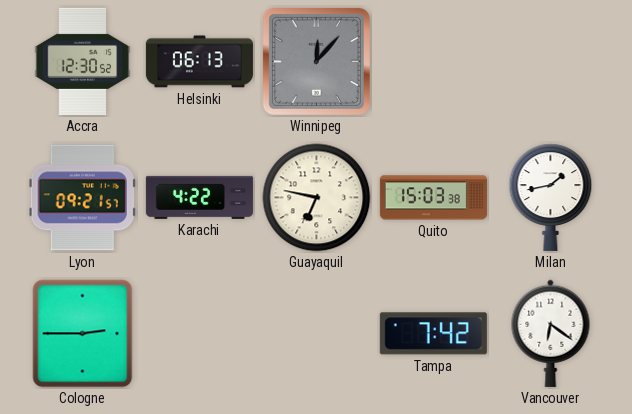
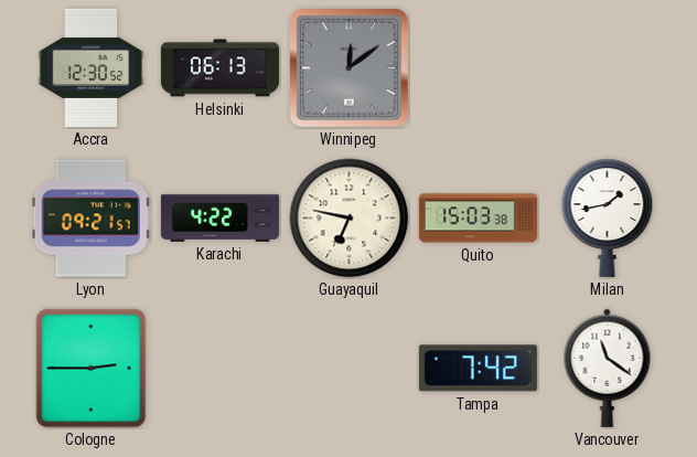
Winnipeg: 12:07 -> 12:09
Vancouver: 6:21 -> 11:21
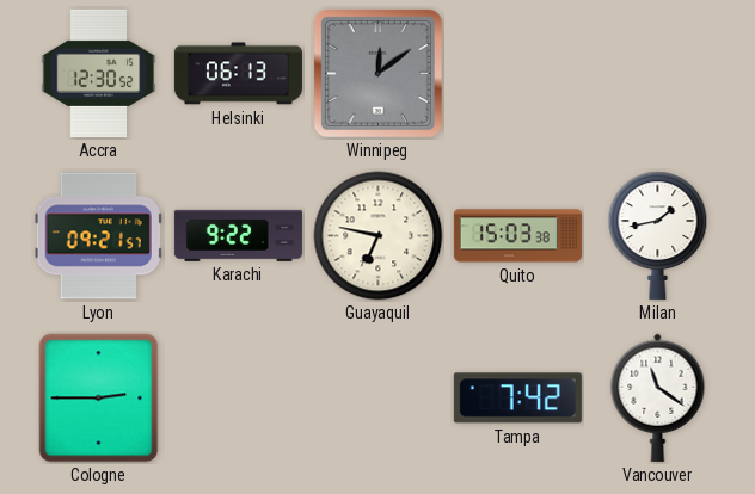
Karachi: 4:22 -> 9:22
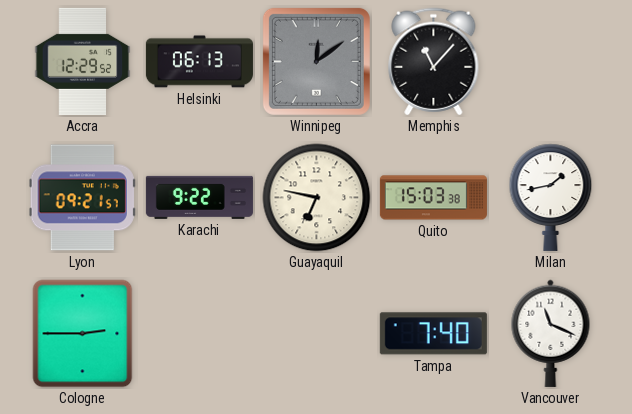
Accra: 12:30 -> 12:29
Memphis: none -> 11:07
Tampa: 7:42 -> 7:40
Vancouver: 11:21 -> 11:19
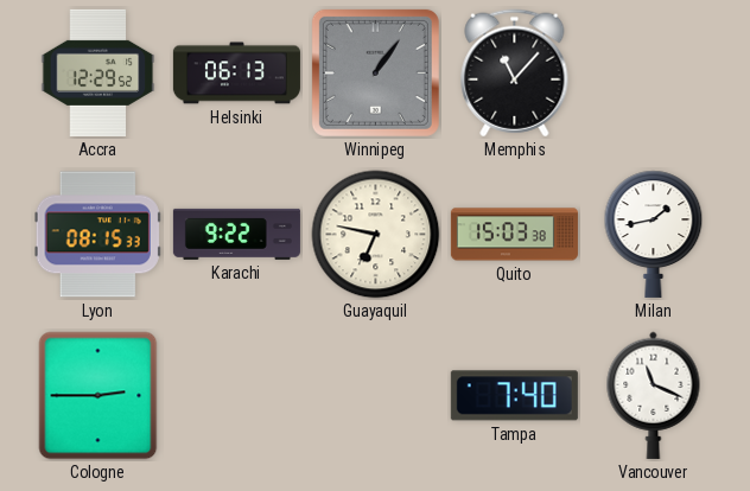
Winnipeg: 12:09 -> 1:06
Lyon: 09:21 -> 08:15
